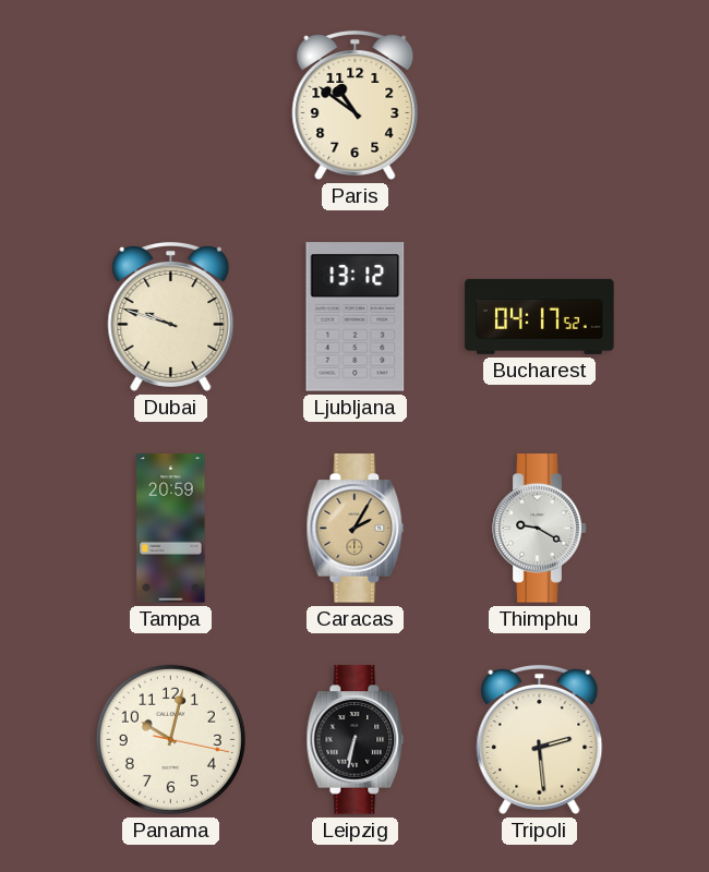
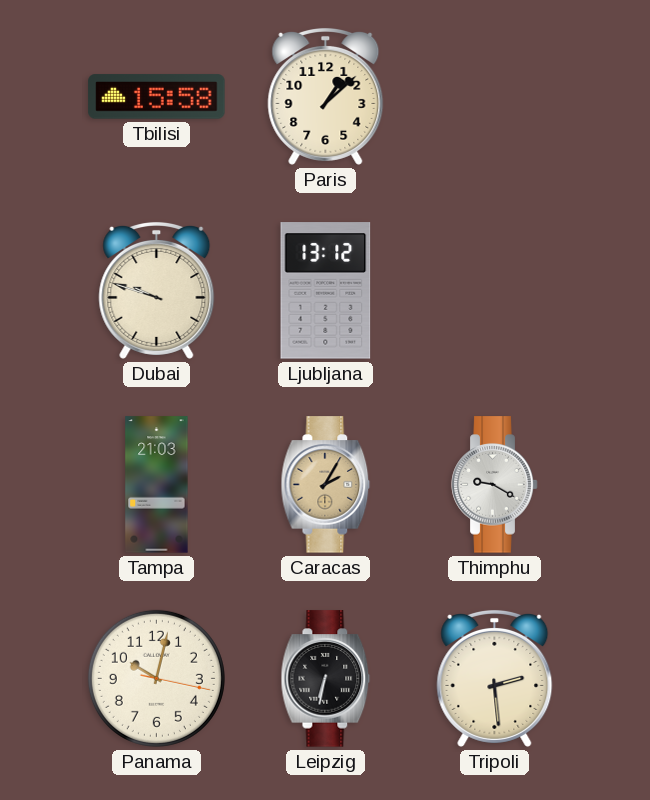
Tbilisi: none -> 15:58
Paris: 10:51 -> 1:08
Bucharest: 04:17 -> none
Tampa: 20:59 -> 21:03
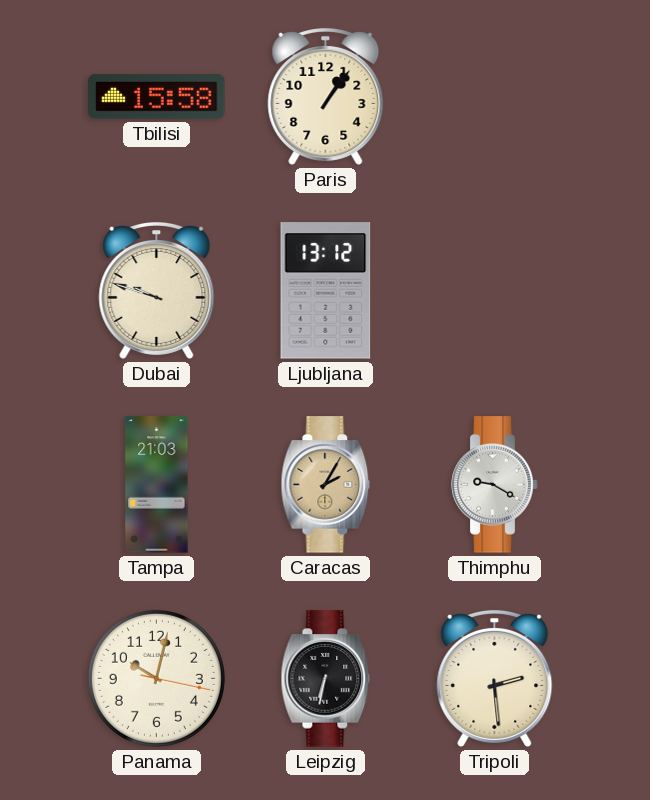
Paris: 1:08 -> 1:06
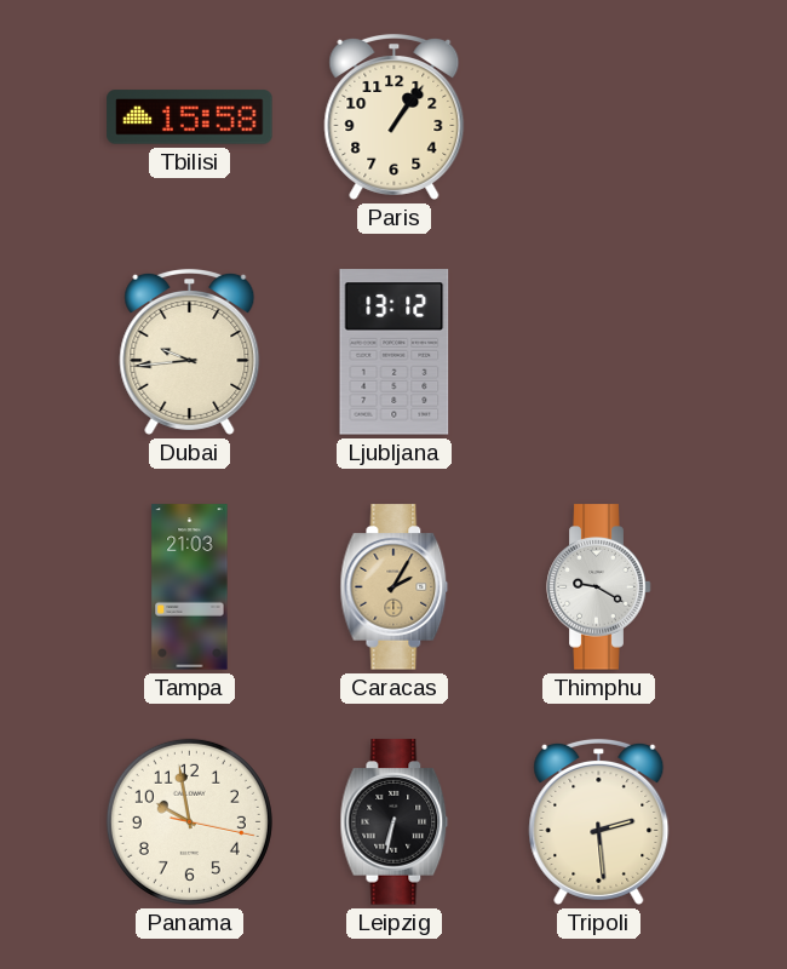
Dubai: 9:48 -> 9:44
Panama: 10:02 -> 9:58
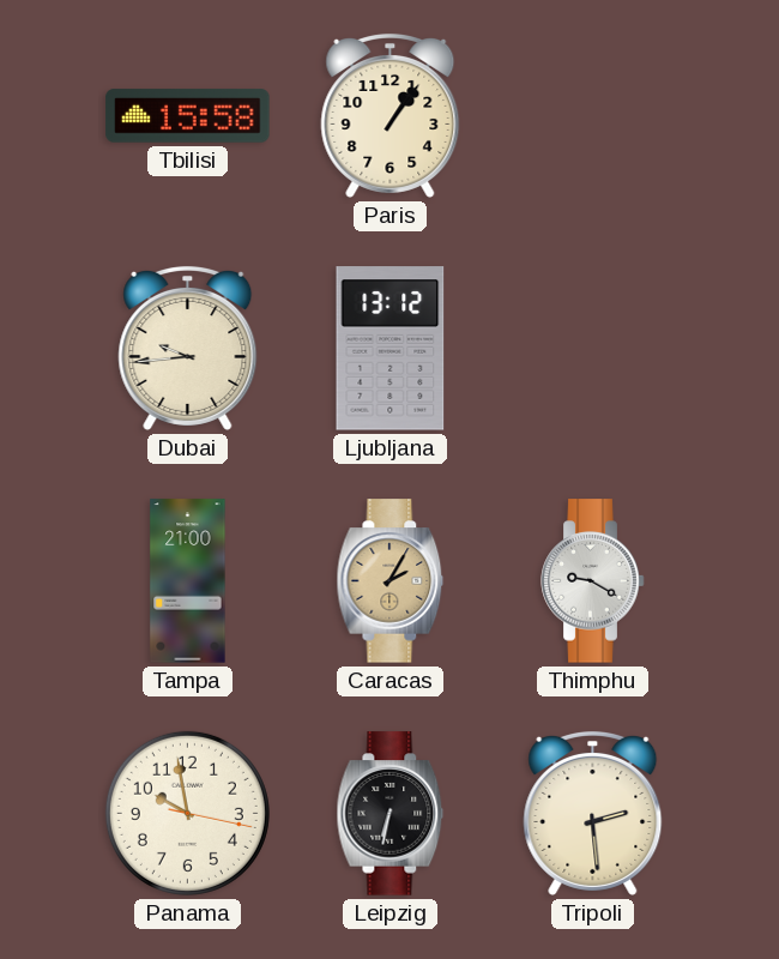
Tampa: 21:03 -> 21:00
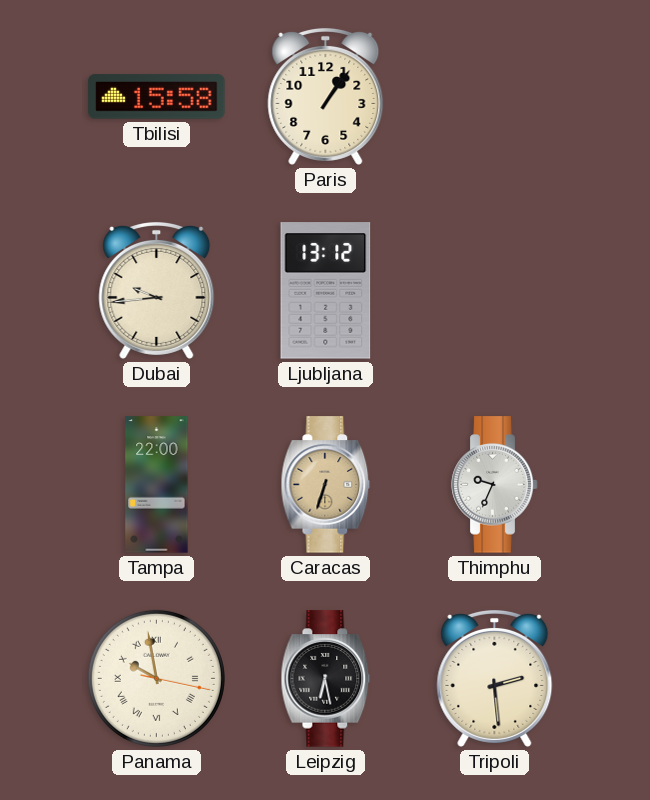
Tampa: 21:00 -> 22:00
Caracas: 2:05 -> 6:33
Thimphu: 9:20 -> 9:34
Panama numerals: Arabic -> Roman
Leipzig: 6:32 -> 6:28
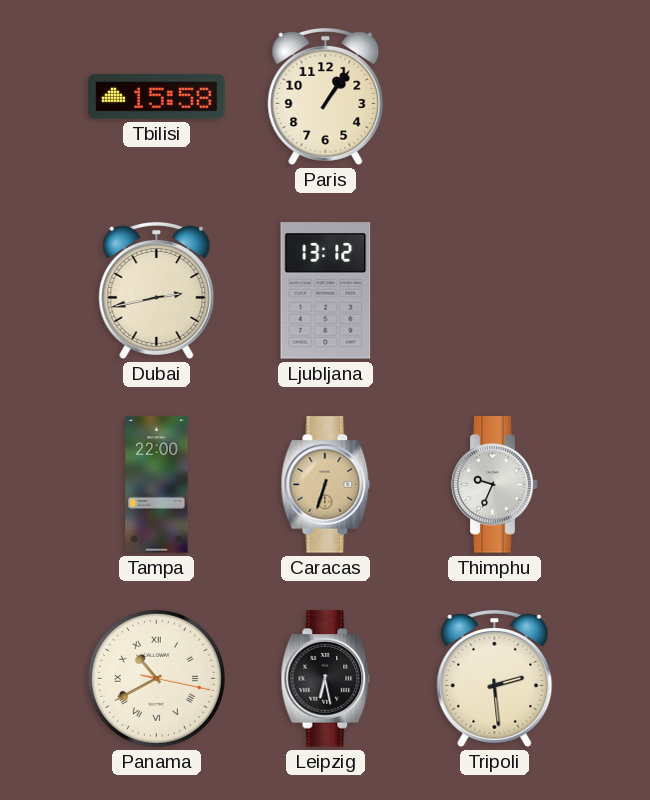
Dubai: 9:44 -> 2:43
Panama: 9:58 -> 10:40
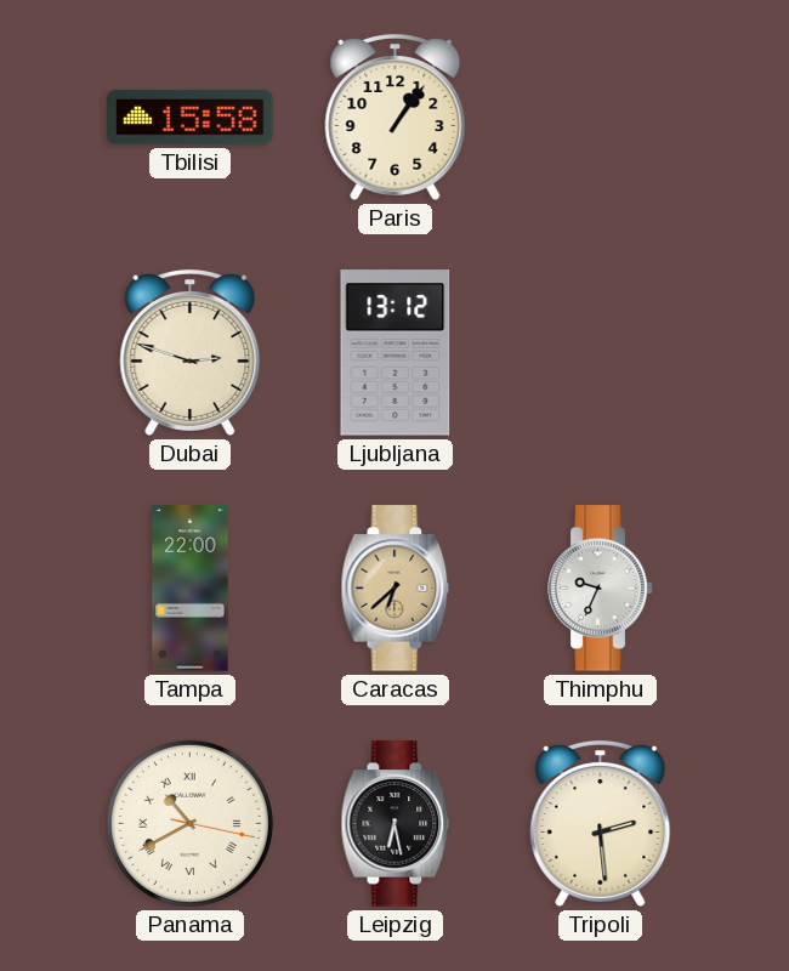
Dubai: 2:43 -> 2:48
Caracas: 6:33 -> 6:38
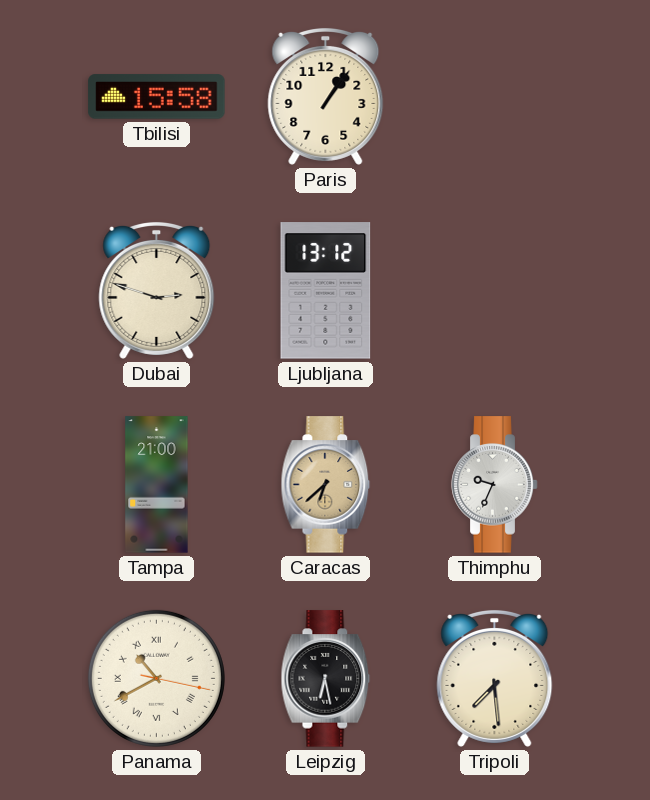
Tampa: 22:00 -> 21:00
Tripoli: 2:29 -> 7:29
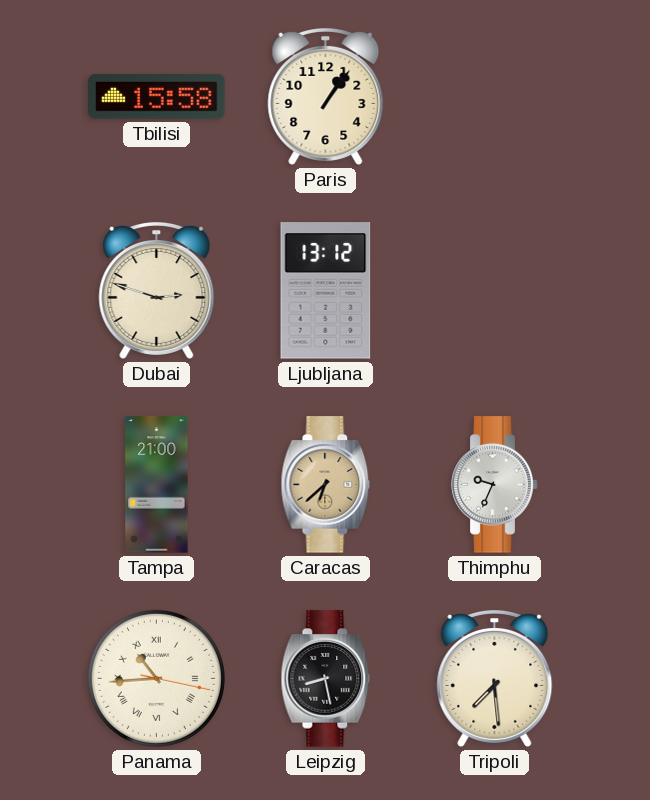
Panama: 10:40 -> 10:44
Leipzig: 6:28 -> 8:28
